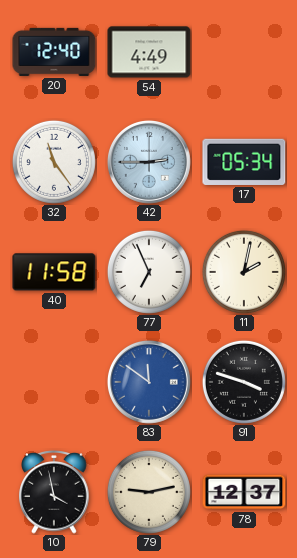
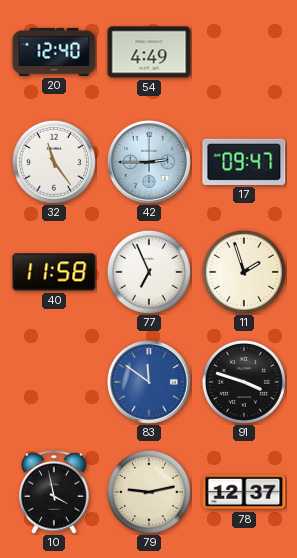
17: 05:34 -> 09:47
11: 2:02 -> 1:57
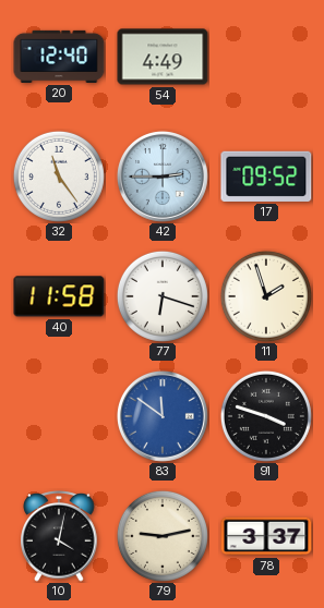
17: 09:47 -> 09:52
77: 6:56 -> 6:18
10: 3:58 -> 4:02
78: 12:37 -> 3:37
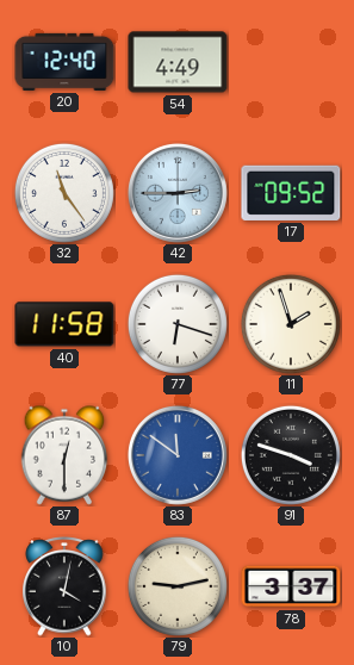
87: none -> 12:30
